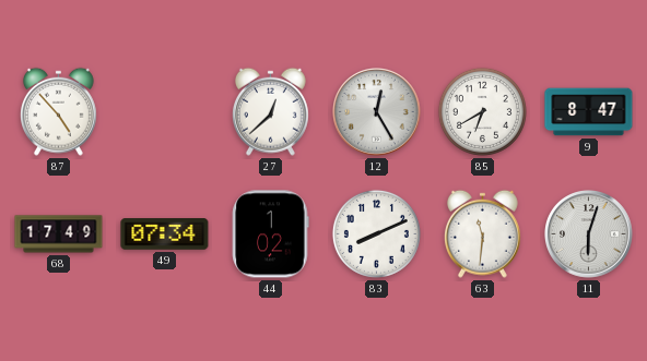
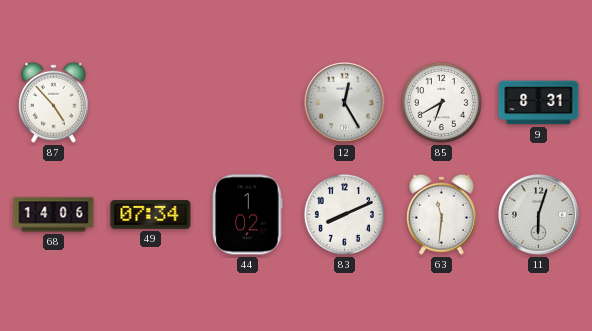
27: 12:38 -> none
9: 8:47 -> 8:31
68: 17:49 -> 14:06
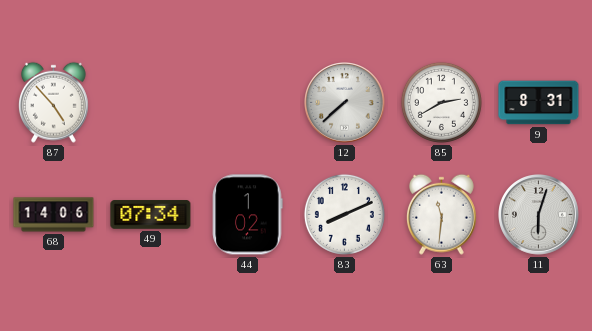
12: 12:25 -> 7:38
85: 6:40 -> 2:40
